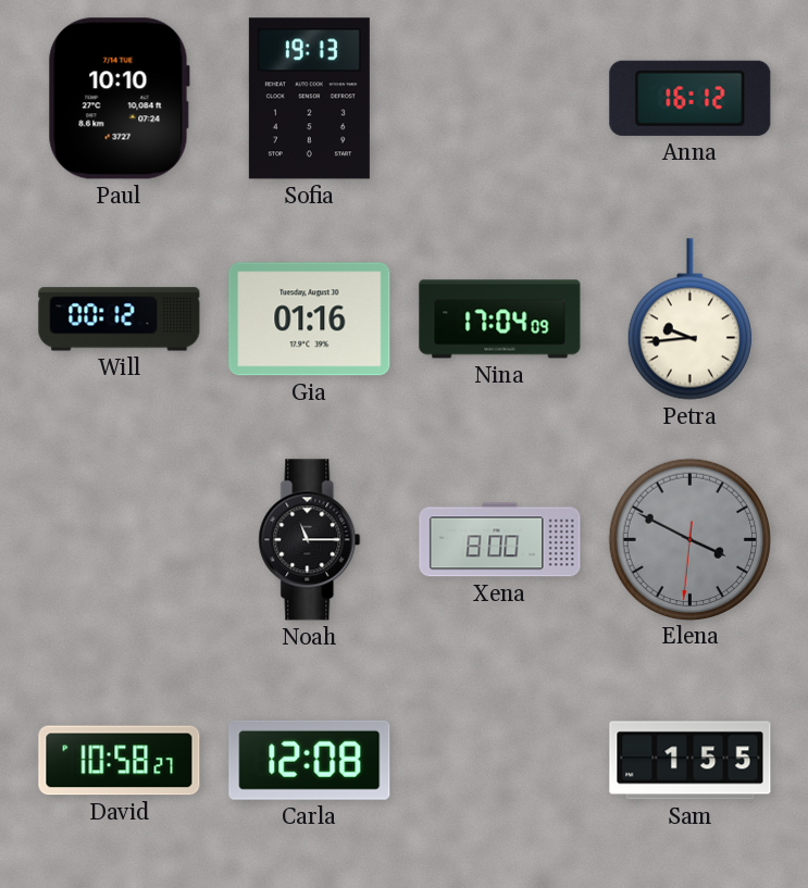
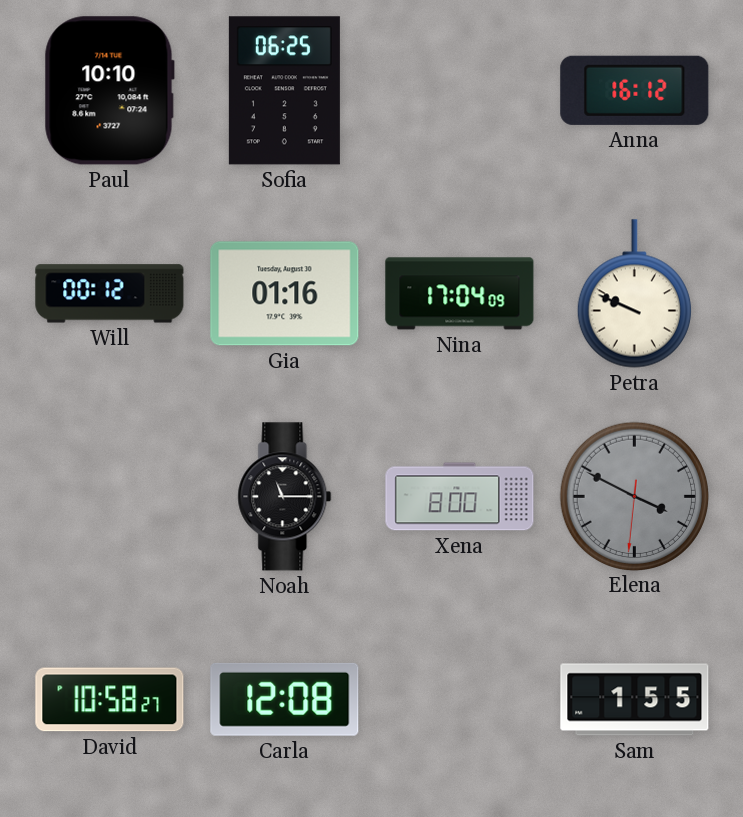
Sofia: 19:13 -> 06:25
Petra: 9:44 -> 9:49
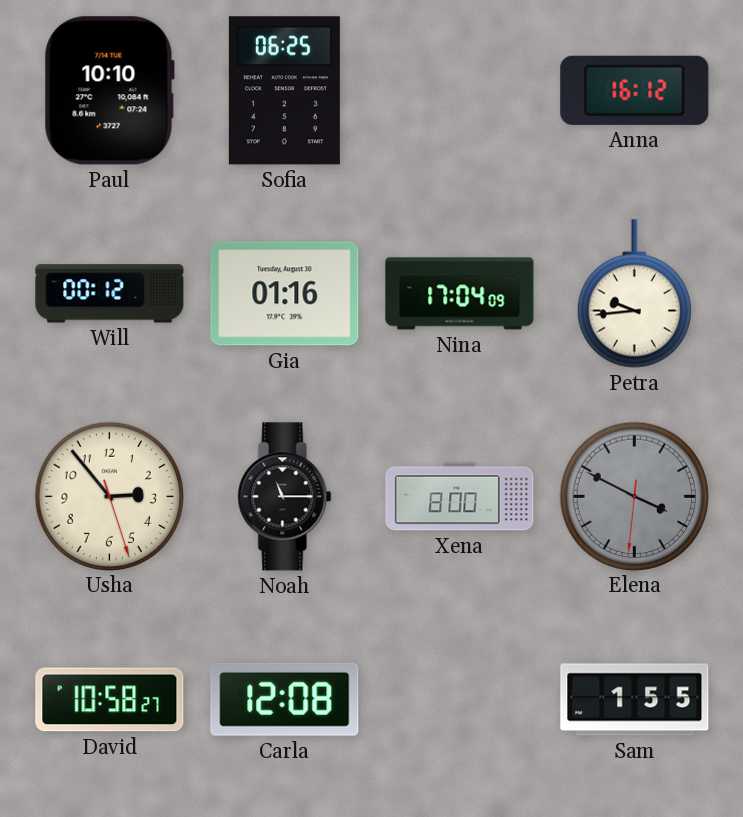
Petra: 9:49 -> 9:44
Usha: none -> 2:53
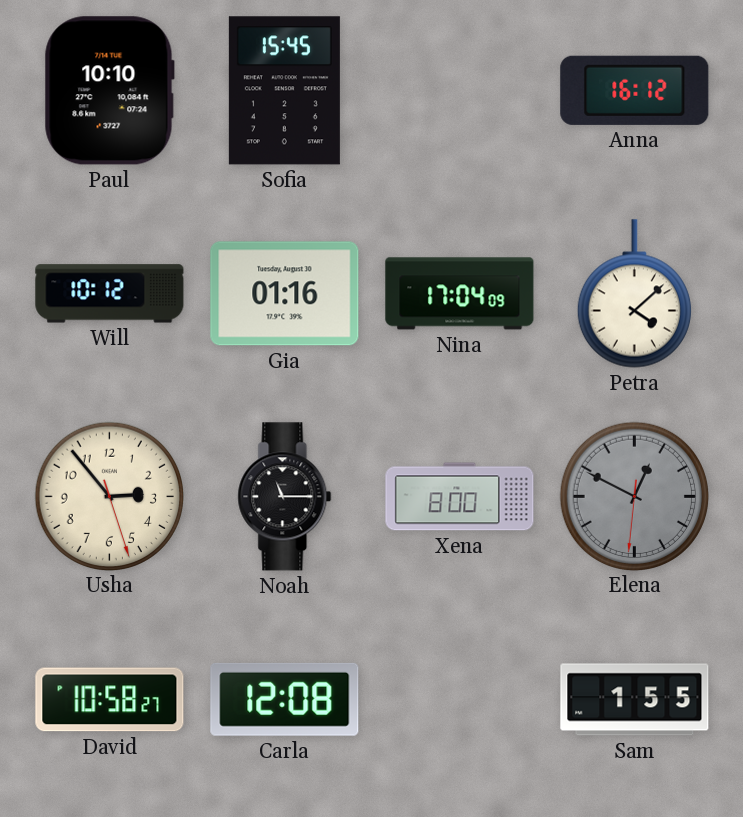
Sofia: 06:25 -> 15:45
Will: 00:12 -> 10:12
Petra: 9:44 -> 4:08
Elena: 3:49 -> 12:49
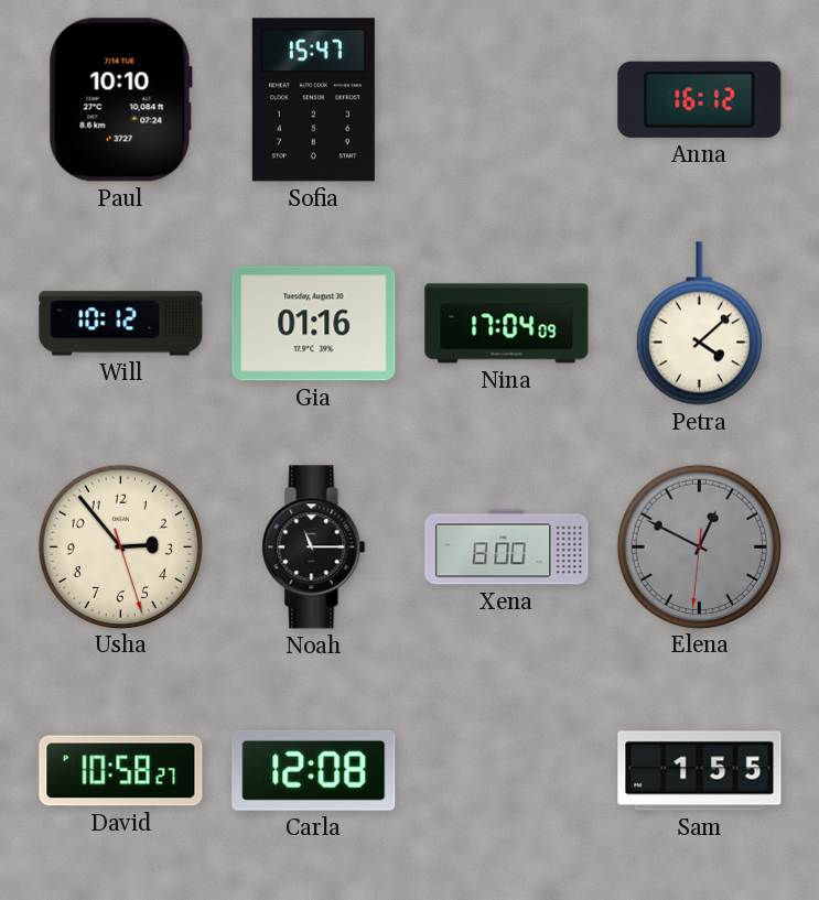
Sofia: 15:45 -> 15:47
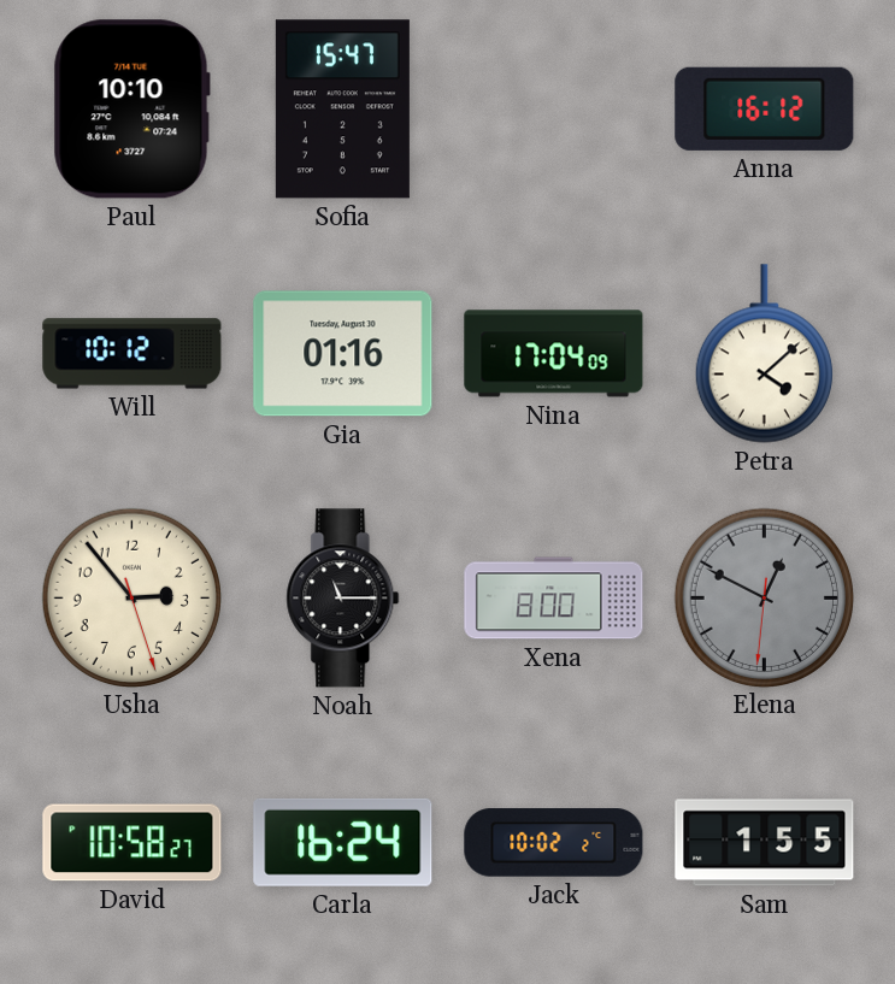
Carla: 12:08 -> 16:24
Jack: none -> 10:02
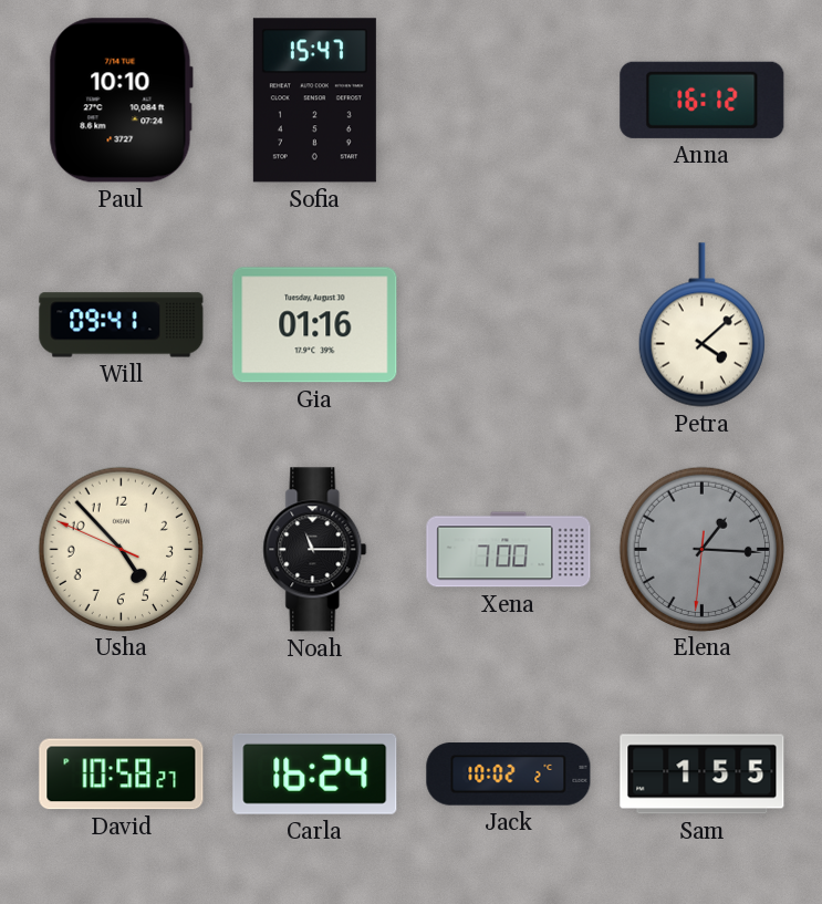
Will: 10:12 -> 09:41
Nina: 17:04 -> none
Usha: 2:53 -> 4:52
Xena: 8:00 -> 7:00
Elena: 12:49 -> 1:15
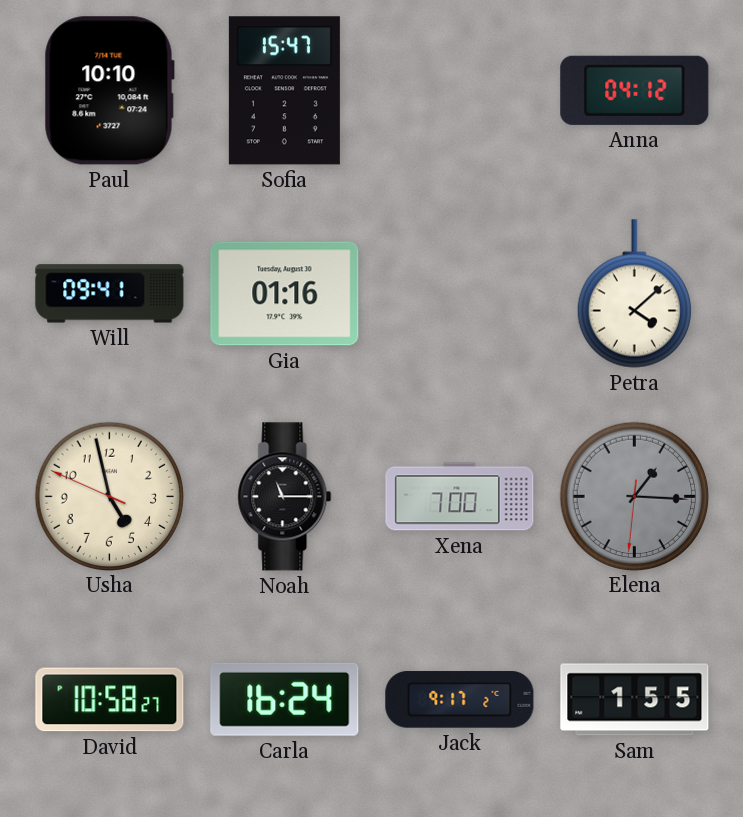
Anna: 16:12 -> 04:12
Usha: 4:52 -> 4:57
Jack: 10:02 -> 9:17
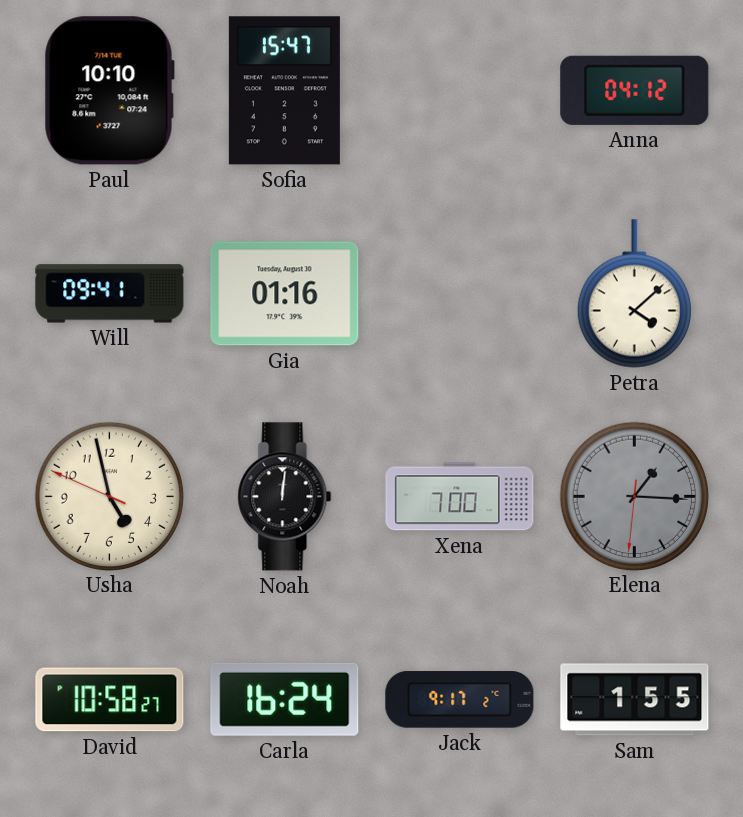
Noah: 11:15 -> 12:01
